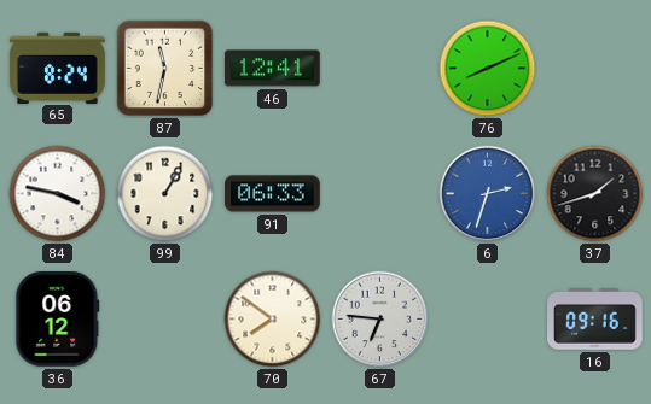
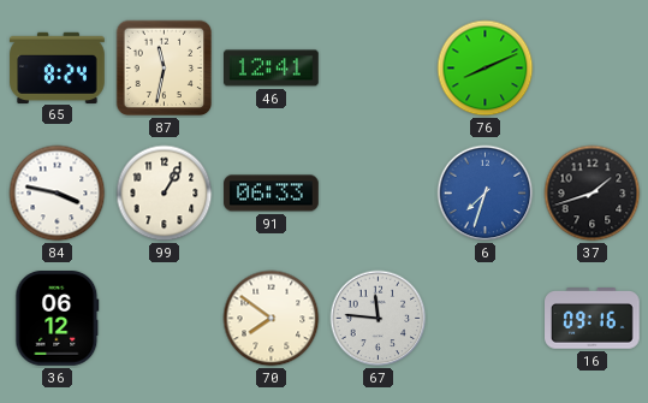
6: 2:33 -> 7:33
67: 6:46 -> 11:46
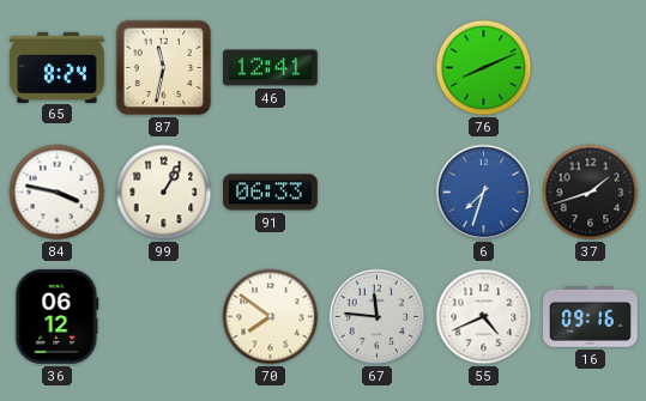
55: none -> 4:41
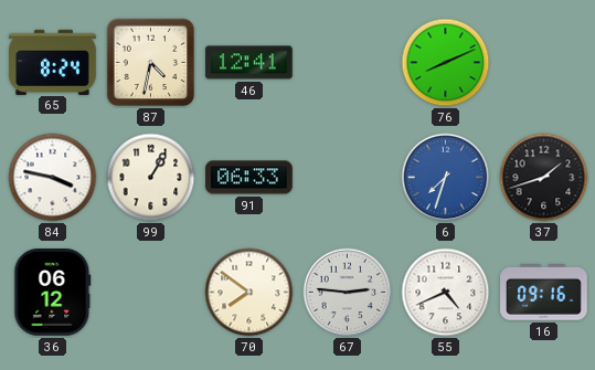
87: 11:32 -> 4:32
67: 11:46 -> 2:46
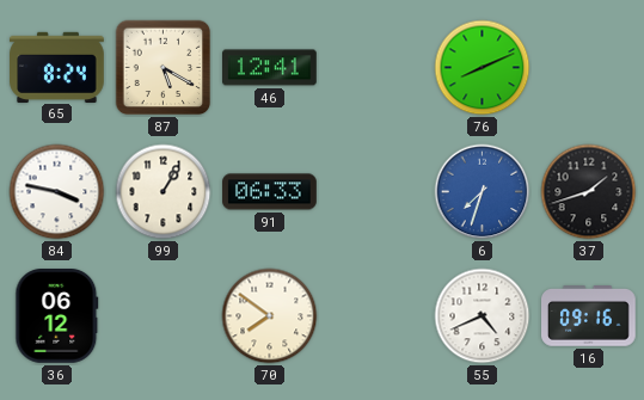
87: 4:32 -> 5:20
67: 2:46 -> none
